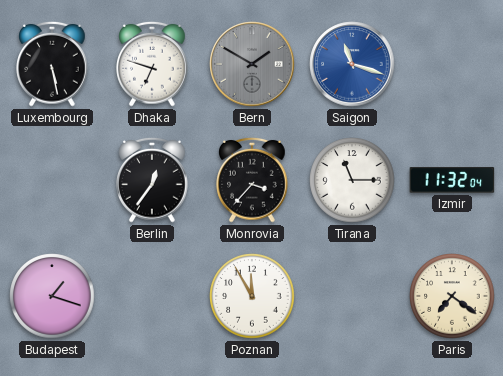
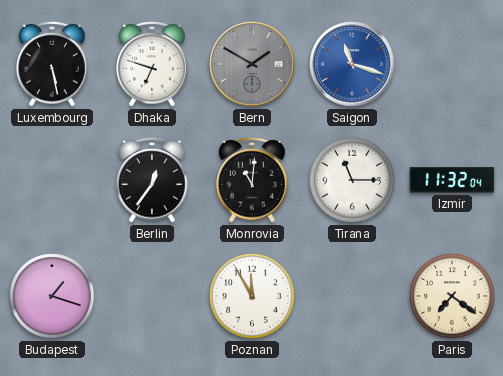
Monrovia: 3:37 -> 11:01
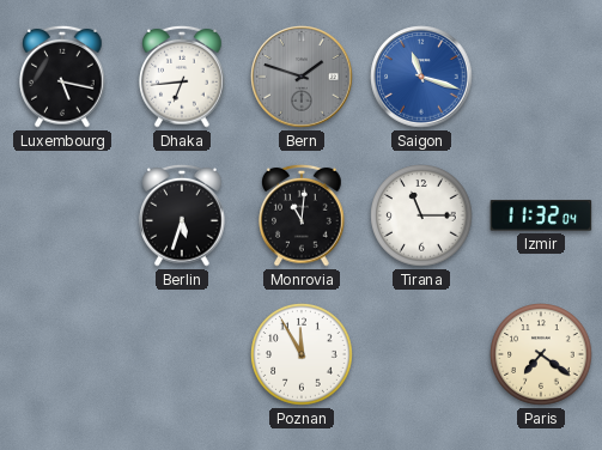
Luxembourg: 5:28 -> 5:17
Dhaka: 6:48 -> 6:44
Bern: 1:50 -> 1:48
Berlin: 12:36 -> 5:33
Budapest: 1:18 -> none
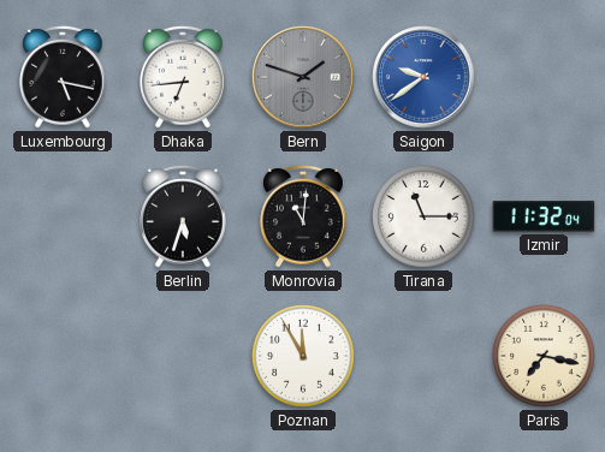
Saigon: 11:18 -> 9:39
Paris: 7:21 -> 7:17
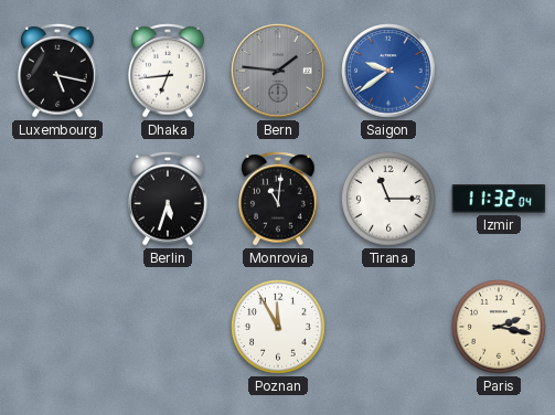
Bern: 1:48 -> 1:46
Paris: 7:17 -> 2:17
